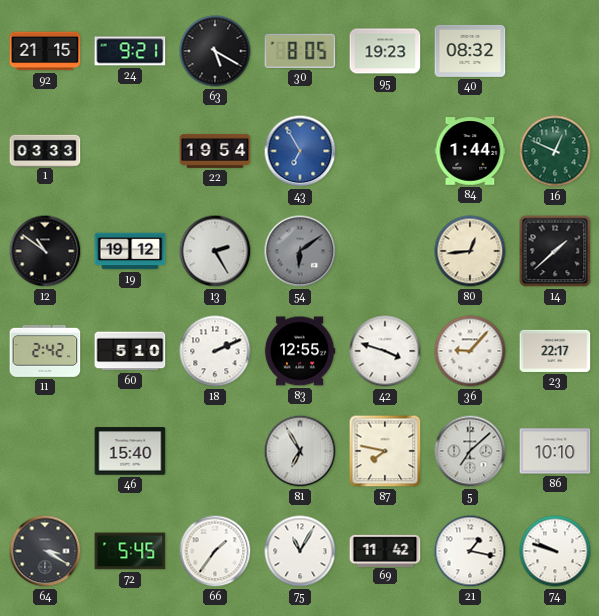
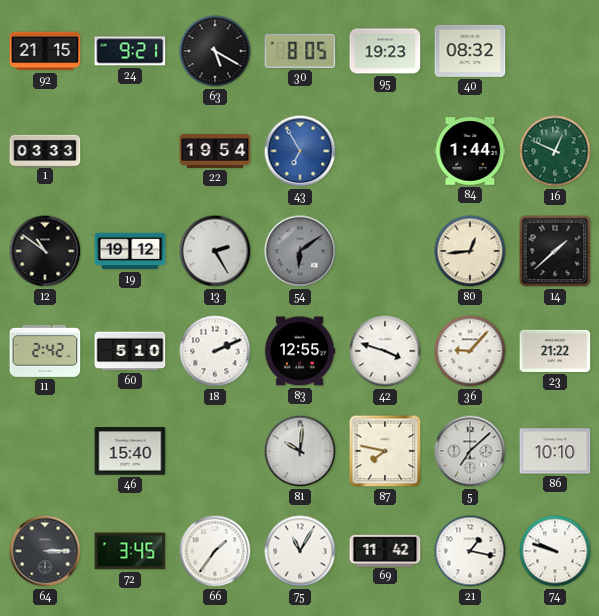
23: 22:17 -> 21:22
81: 6:55 -> 10:01
64: 3:20 -> 3:15
72: 5:45 -> 3:45
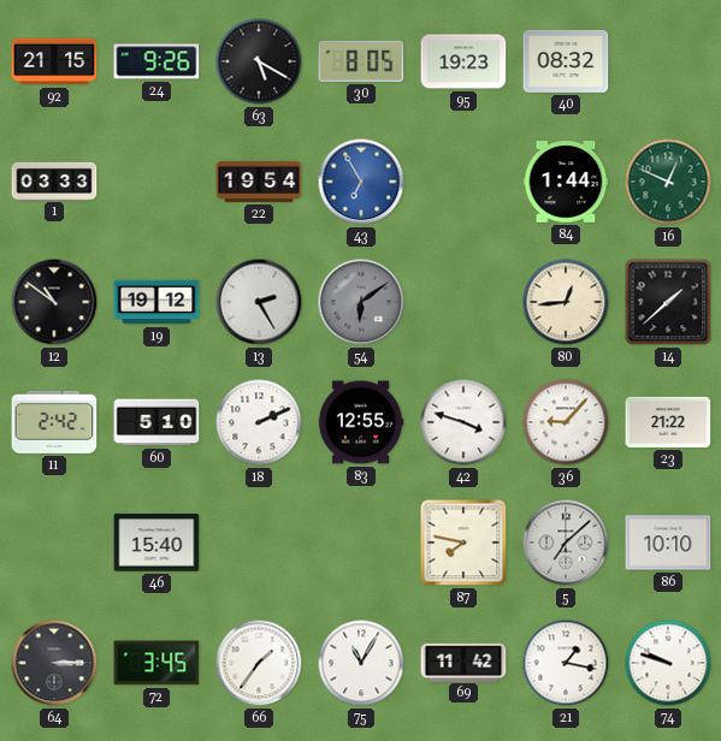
24: 9:21 -> 9:26
81: 10:01 -> none
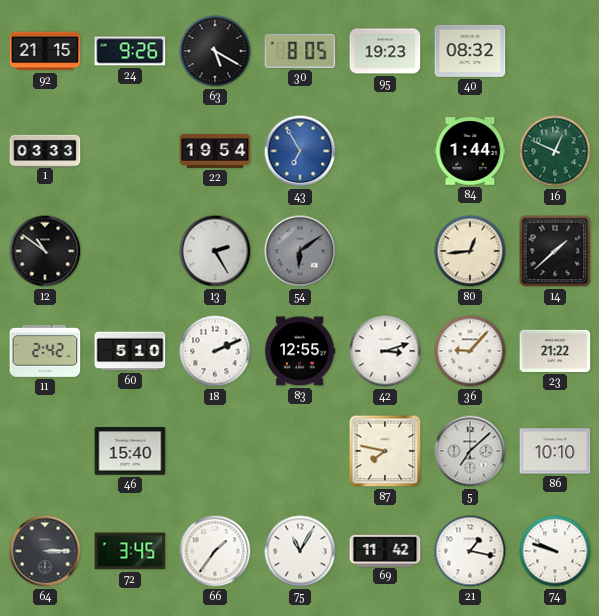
19: 19:12 -> none
42: 3:48 -> 3:12
